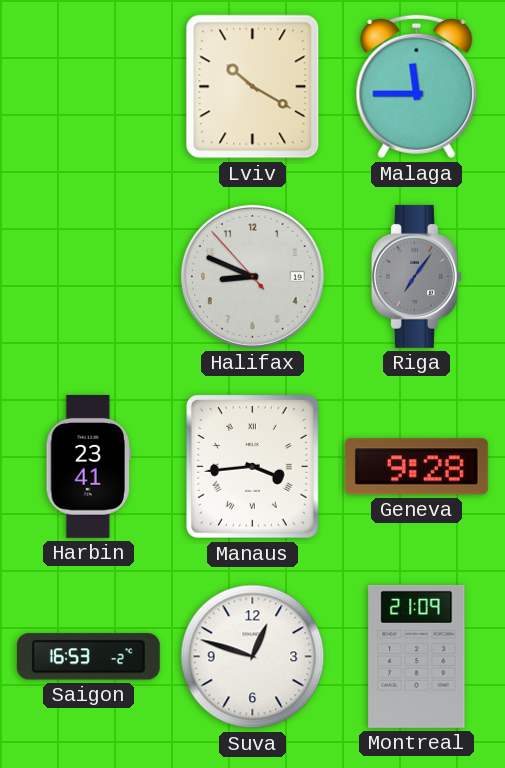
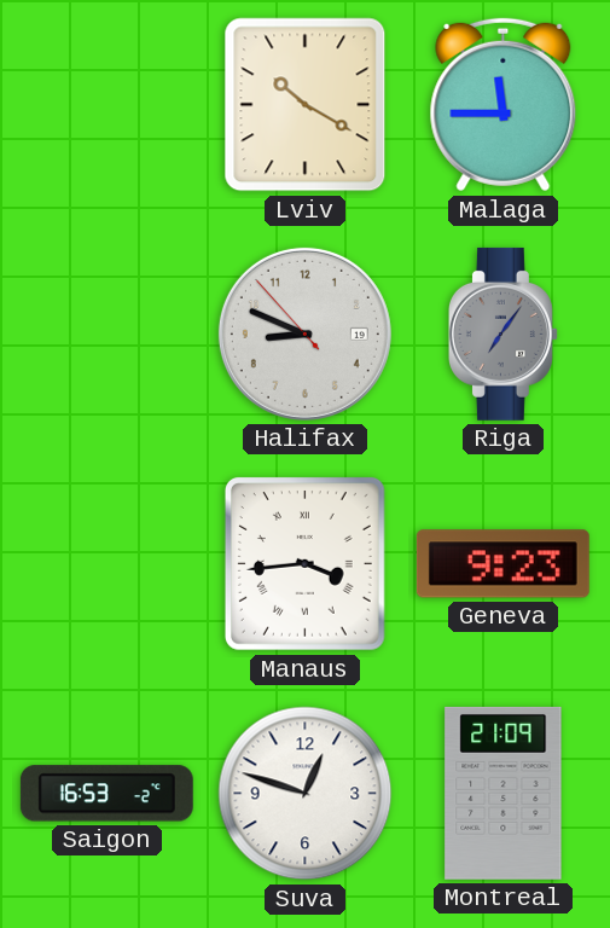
Harbin: 23:41 -> none
Geneva: 9:28 -> 9:23
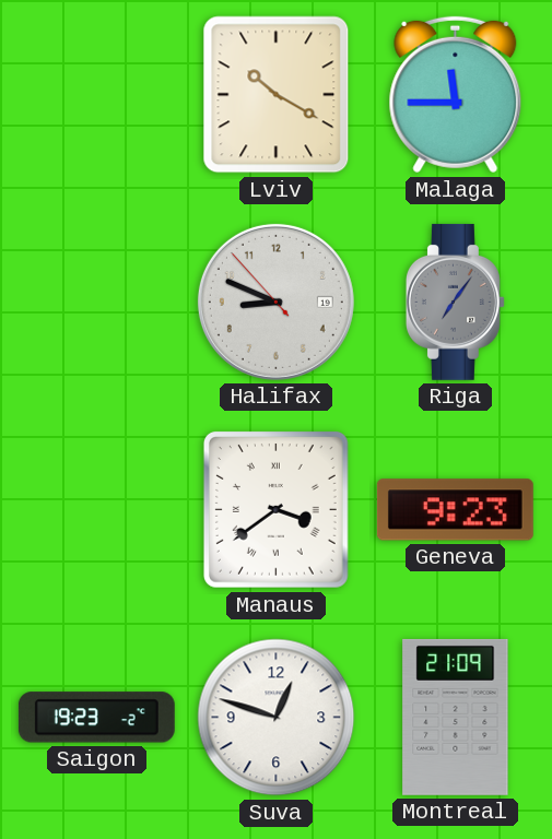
Manaus: 3:44 -> 3:39
Saigon: 16:53 -> 19:23
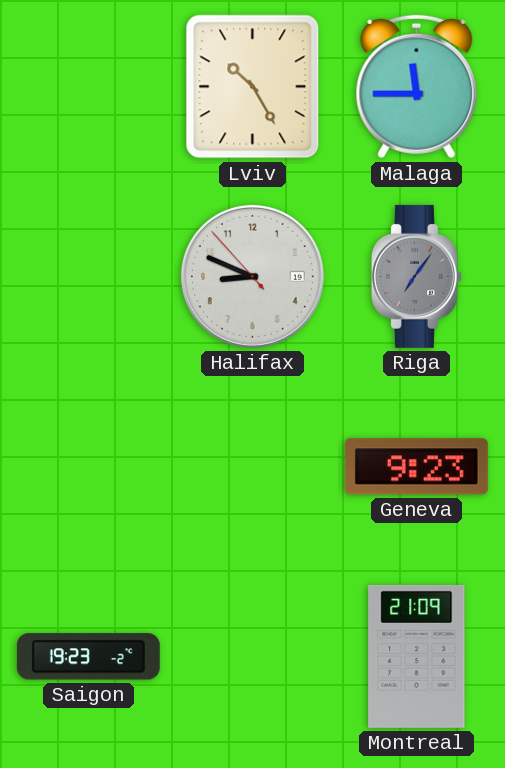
Lviv: 10:20 -> 10:25
Manaus: 3:39 -> none
Suva: 12:48 -> none
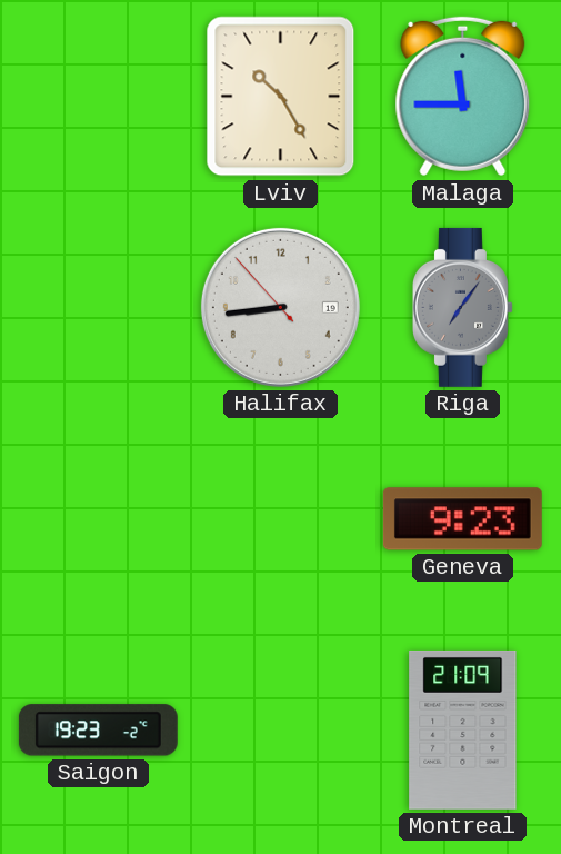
Halifax: 8:48 -> 8:43
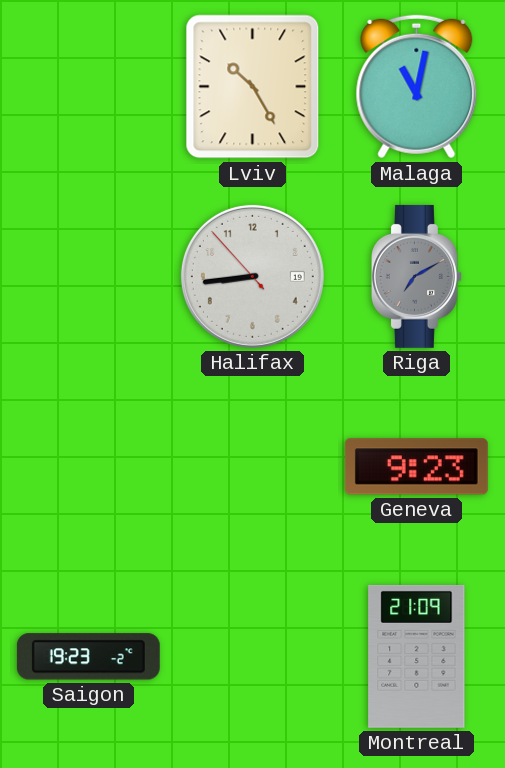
Malaga: 11:45 -> 11:02
Riga: 7:06 -> 7:10
